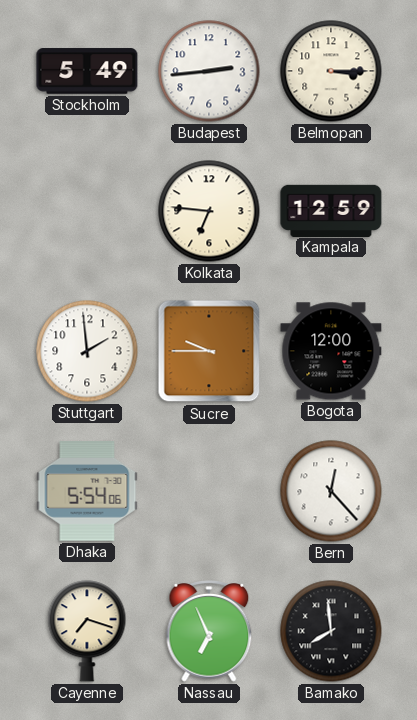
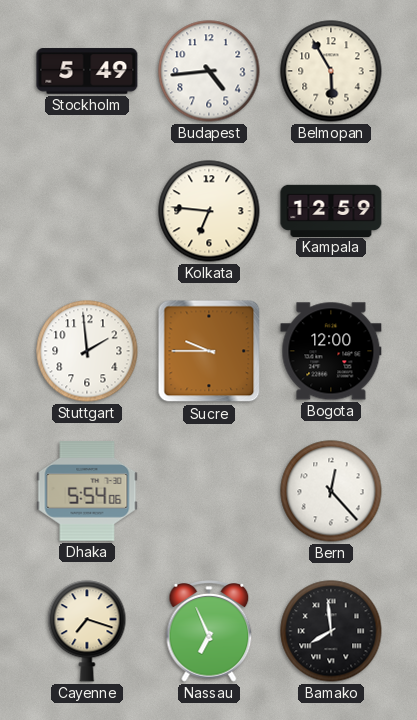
Budapest: 2:44 -> 4:44
Belmopan: 3:15 -> 5:55
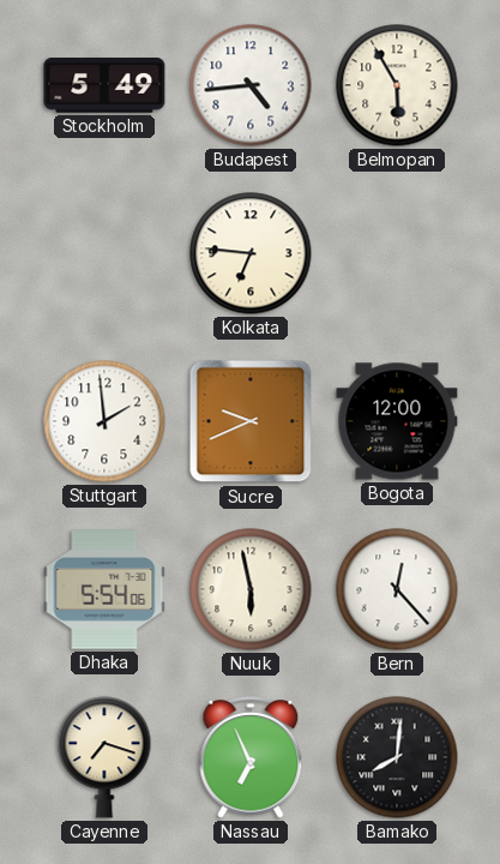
Kampala: 12:59 -> none
Sucre: 9:45 -> 9:41
Nuuk: none -> 5:58
Bamako: 7:59 -> 8:01
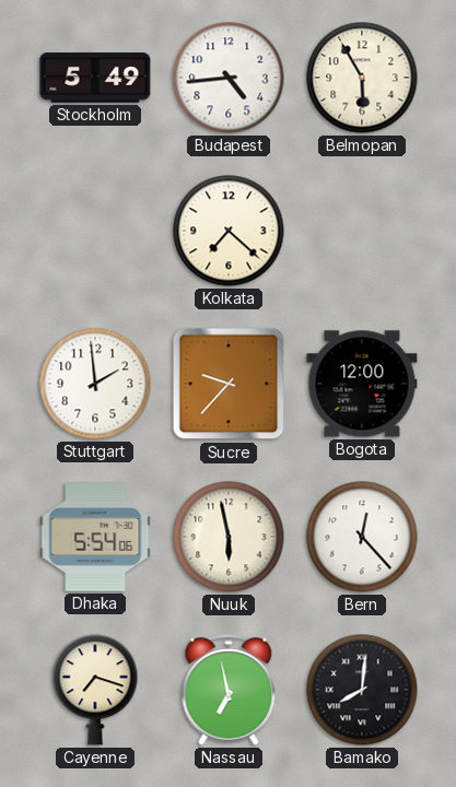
Kolkata: 6:46 -> 7:22
Sucre: 9:41 -> 9:37
Nassau: 6:56 -> 6:58
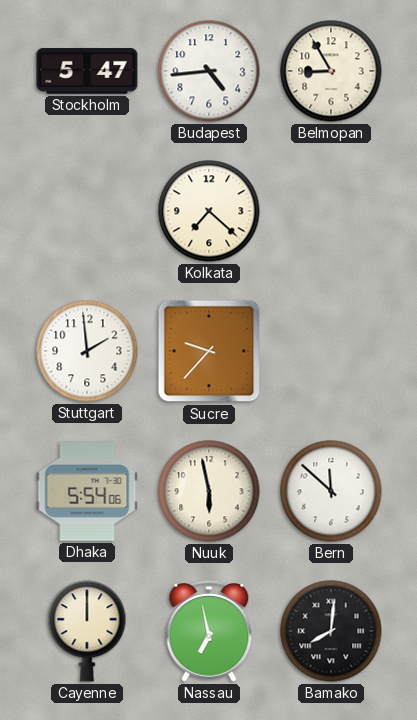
Stockholm: 5:49 -> 5:47
Belmopan: 5:55 -> 8:55
Bogota: 12:00 -> none
Bern: 12:23 -> 11:52
Cayenne: 7:18 -> 12:00
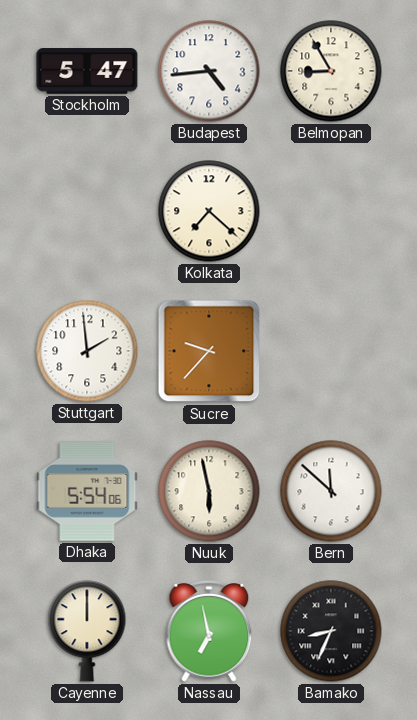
Bamako: 8:01 -> 8:34
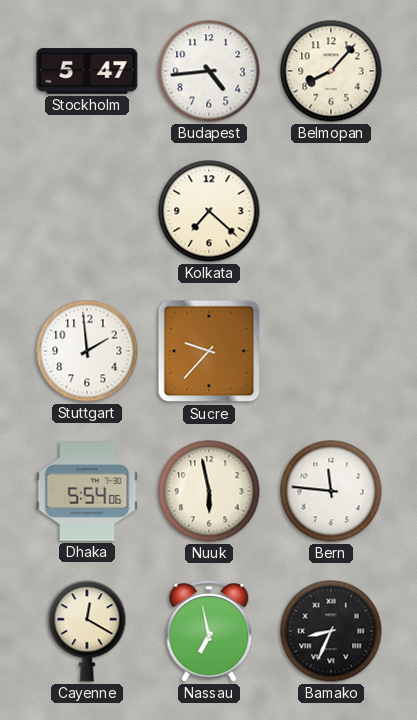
Belmopan: 8:55 -> 8:07
Bern: 11:52 -> 11:46
Cayenne: 12:00 -> 12:20
